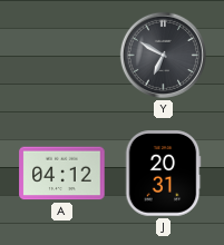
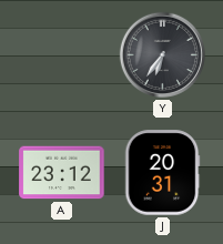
Y: 6:50 -> 6:36
A: 04:12 -> 23:12
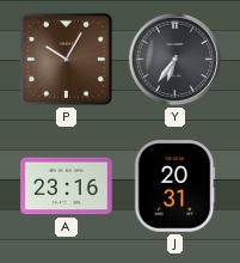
P: none -> 10:05
A: 23:12 -> 23:16
